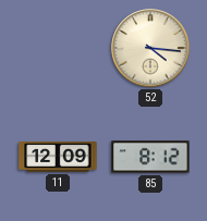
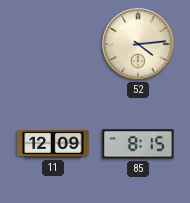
52: 4:16 -> 4:14
85: 8:12 -> 8:15
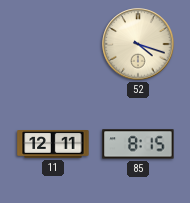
52: 4:14 -> 4:18
11: 12:09 -> 12:11
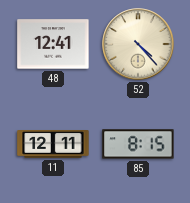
48: none -> 12:41
52: 4:18 -> 4:23
